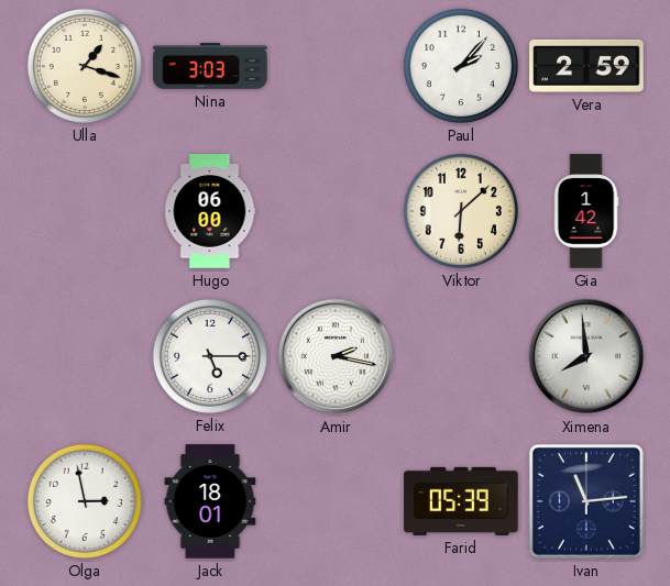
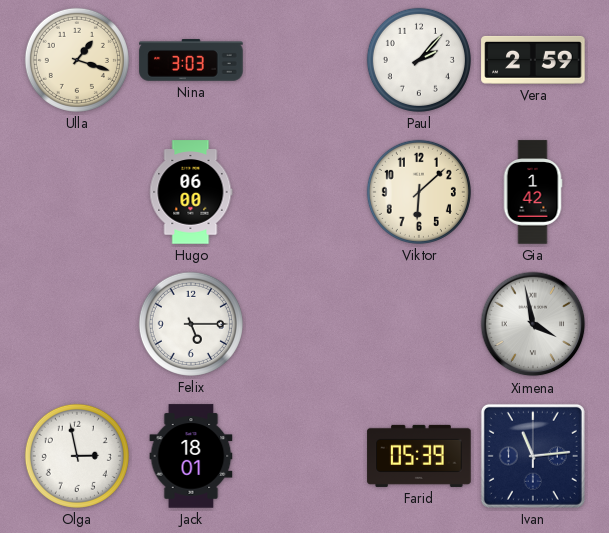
Amir: 2:17 -> none
Ximena: 7:59 -> 3:58
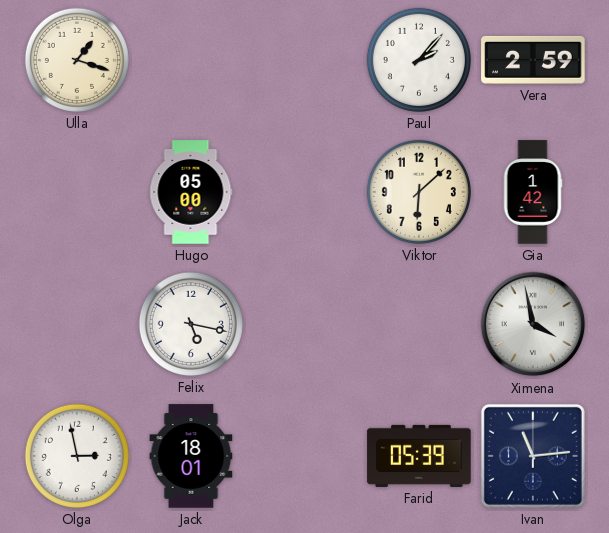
Nina: 3:03 -> none
Hugo: 06:00 -> 05:00
Felix: 5:15 -> 5:17
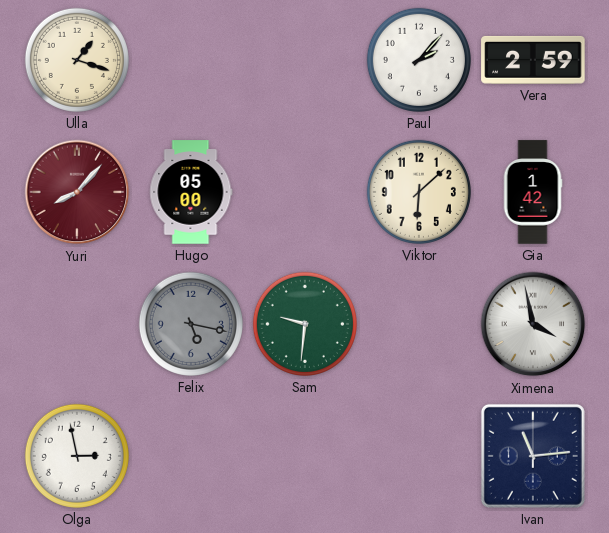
Yuri: none -> 8:07
Felix dial: white -> grey
Sam: none -> 9:31
Jack: 18:01 -> none
Farid: 05:39 -> none
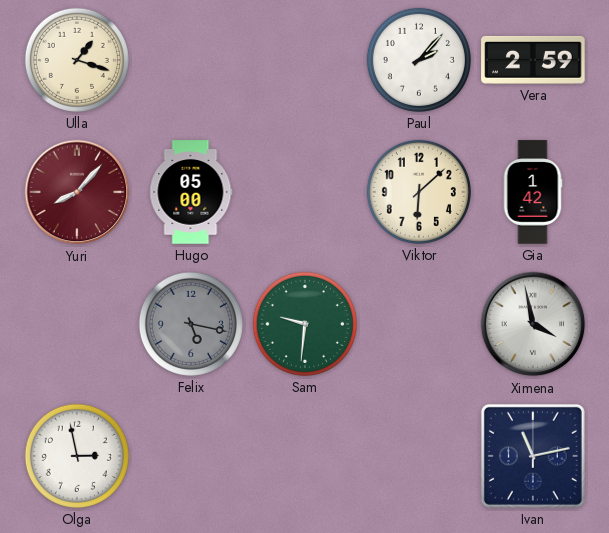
Ivan: 11:14 -> 11:13
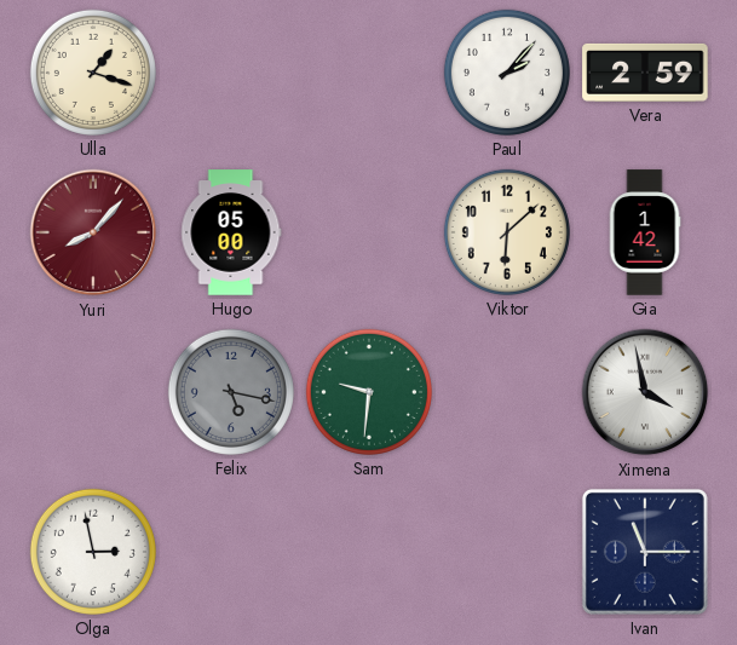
Ivan: 11:13 -> 11:15
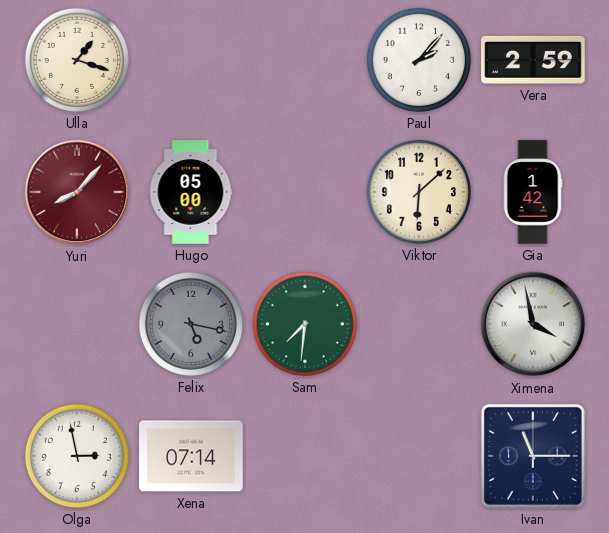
Sam: 9:31 -> 7:31
Xena: none -> 07:14
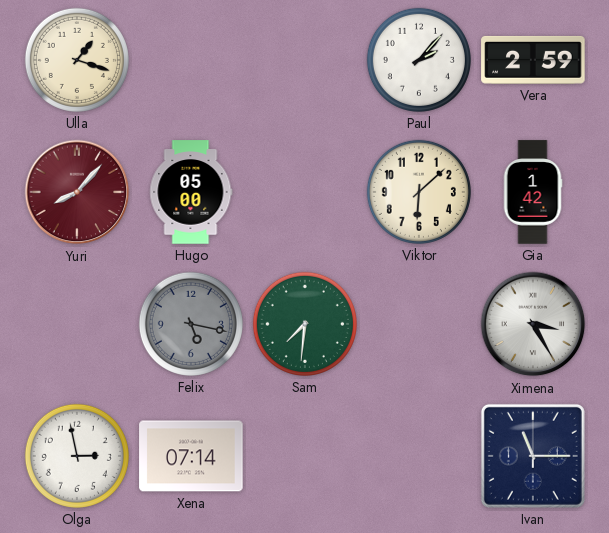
Ximena: 3:58 -> 3:25
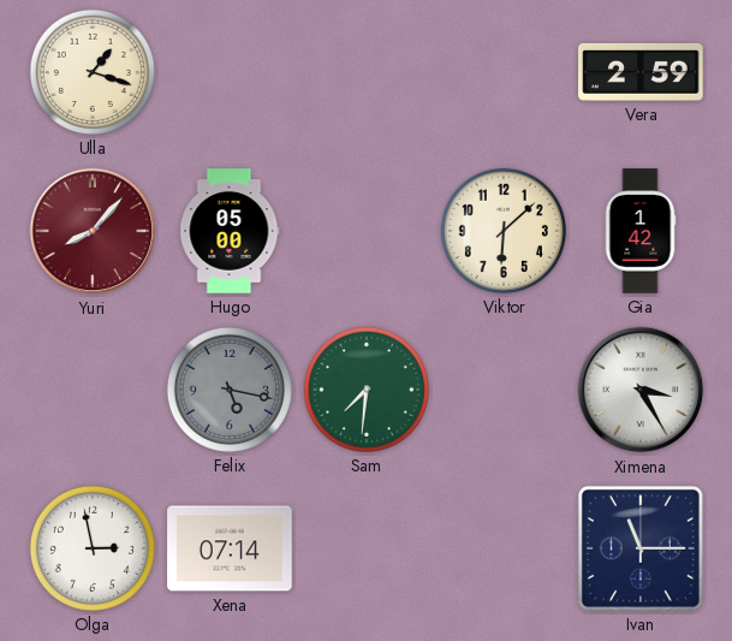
Paul: 2:07 -> none
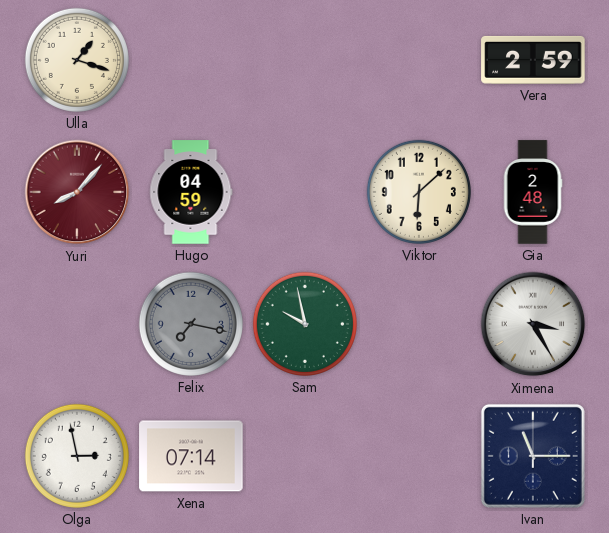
Hugo: 05:00 -> 04:59
Gia: 1:42 -> 2:48
Felix: 5:17 -> 7:17
Sam: 7:31 -> 9:58
